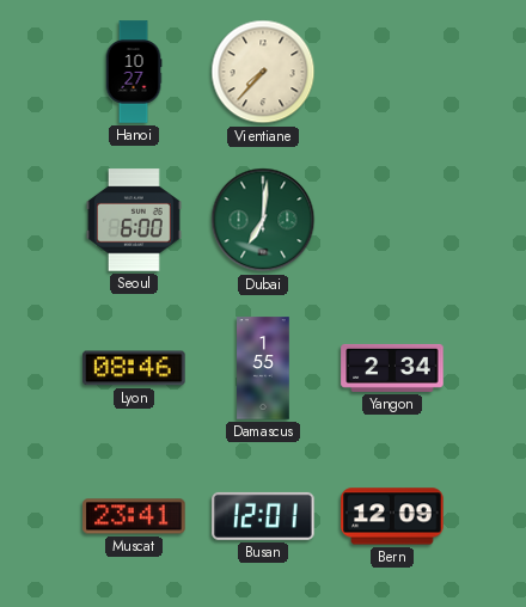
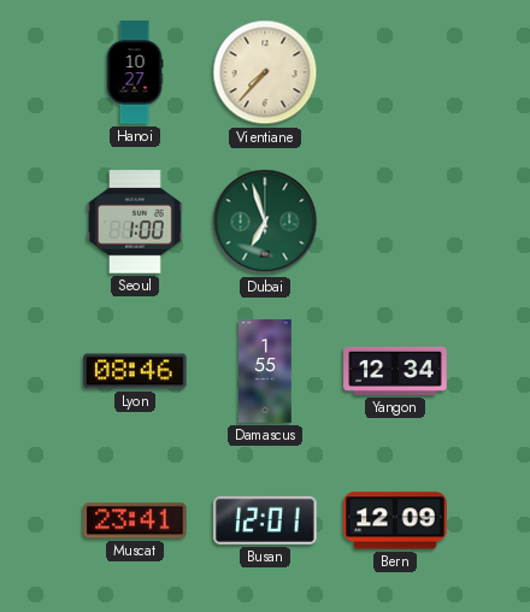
Seoul: 6:00 -> 1:00
Dubai: 7:01 -> 6:57
Yangon: 2:34 -> 12:34
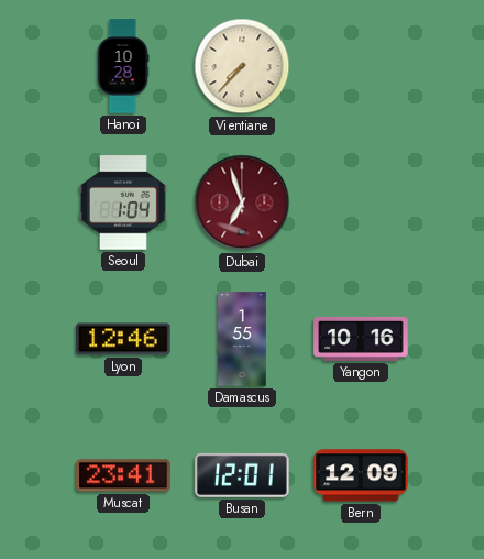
Hanoi: 10:27 -> 10:28
Seoul: 1:00 -> 1:04
Dubai dial: green -> burgundy
Lyon: 08:46 -> 12:46
Yangon: 12:34 -> 10:16
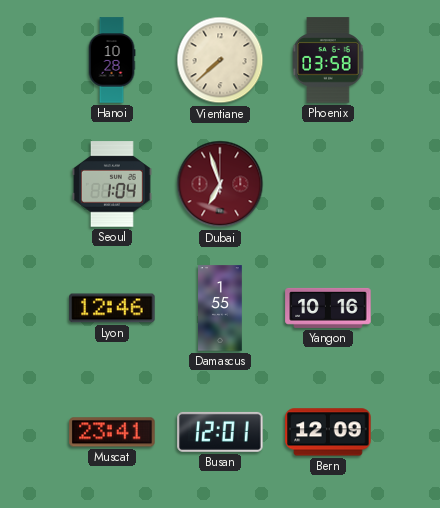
Vientiane: 7:37 -> 7:38
Phoenix: none -> 03:58
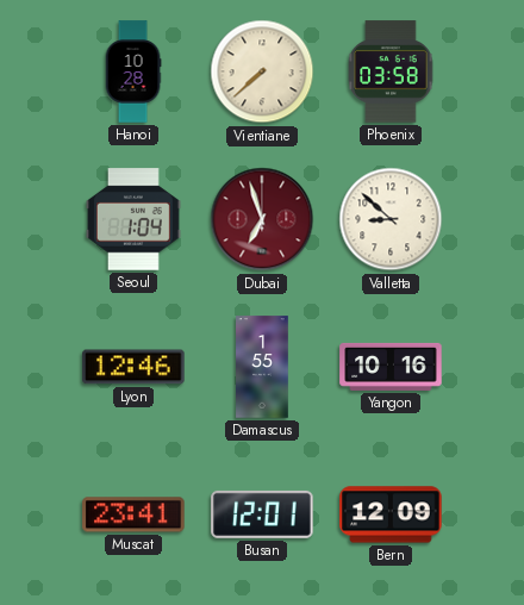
Valletta: none -> 8:52
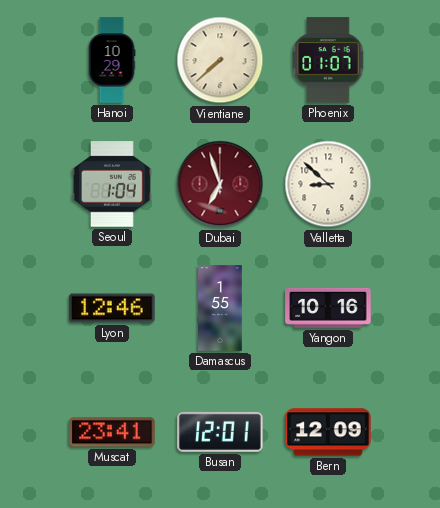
Hanoi: 10:28 -> 10:29
Phoenix: 03:58 -> 01:07
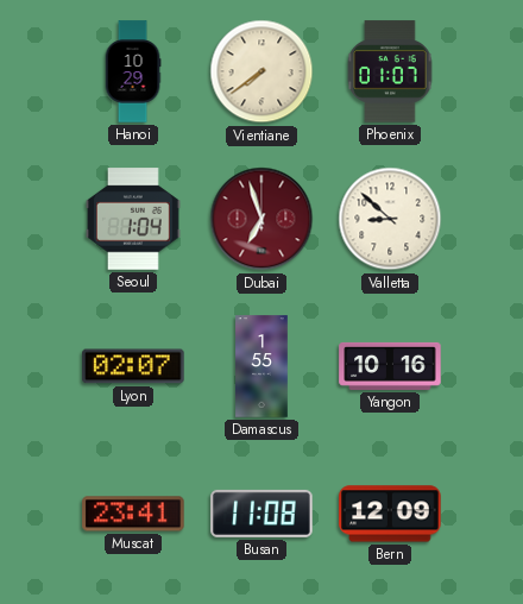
Vientiane: 7:38 -> 7:39
Lyon: 12:46 -> 02:07
Busan: 12:01 -> 11:08
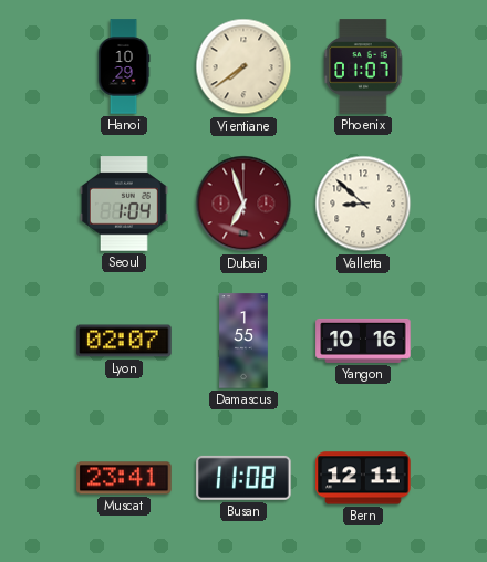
Bern: 12:09 -> 12:11
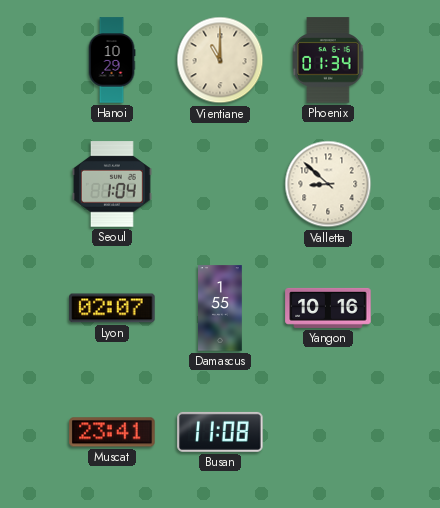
Vientiane: 7:39 -> 11:00
Phoenix: 01:07 -> 01:34
Dubai: 6:57 -> none
Bern: 12:11 -> none
